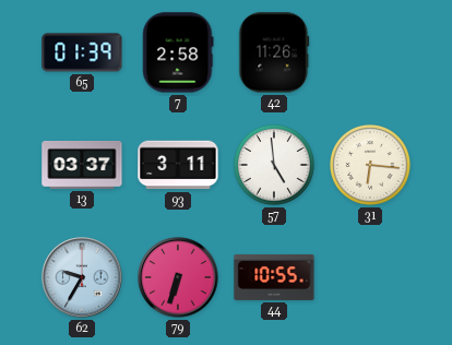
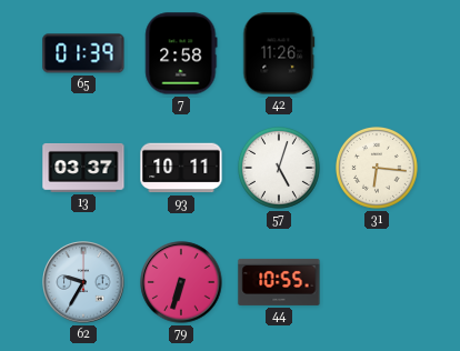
93: 3:11 -> 10:11
57: 4:59 -> 5:03
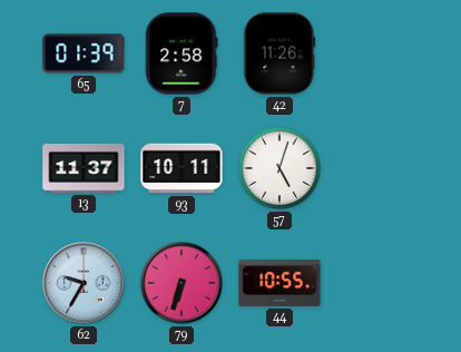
13: 03:37 -> 11:37
31: 6:16 -> none
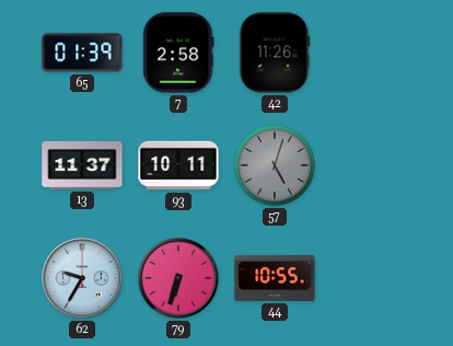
57 dial: white -> grey
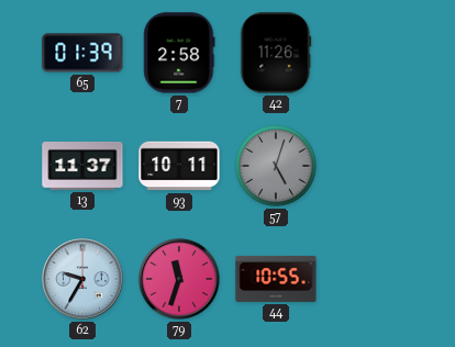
79: 6:33 -> 11:33
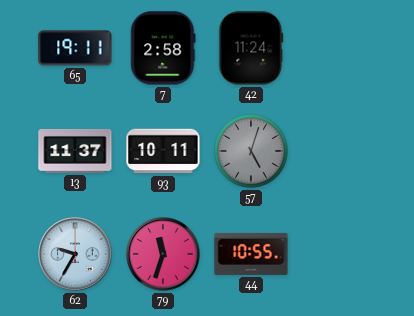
65: 01:39 -> 19:11
42: 11:26 -> 11:24
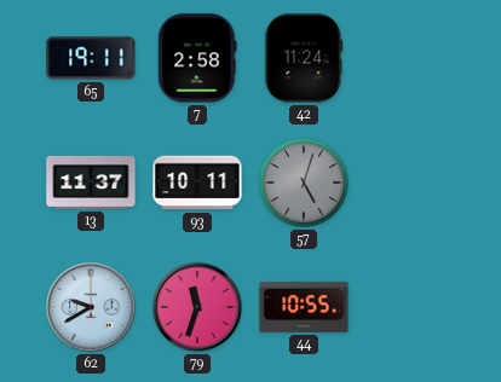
62: 9:35 -> 9:40
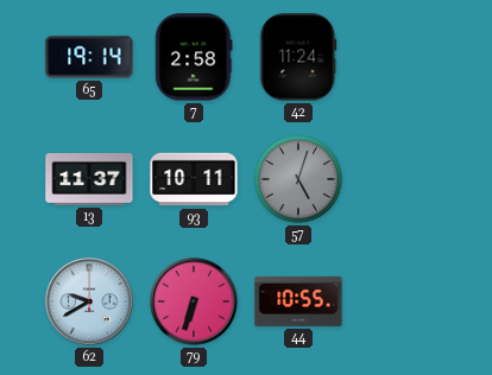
65: 19:11 -> 19:14
79: 11:33 -> 6:33
